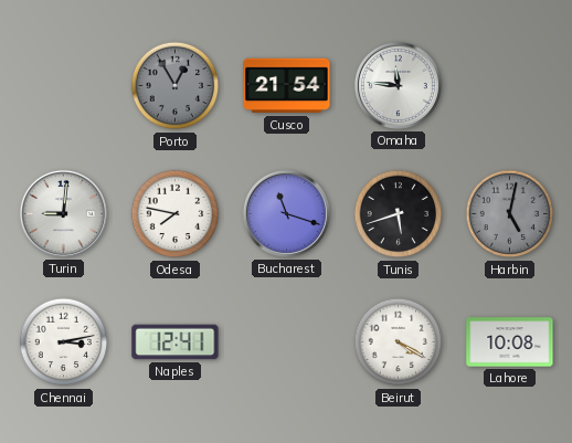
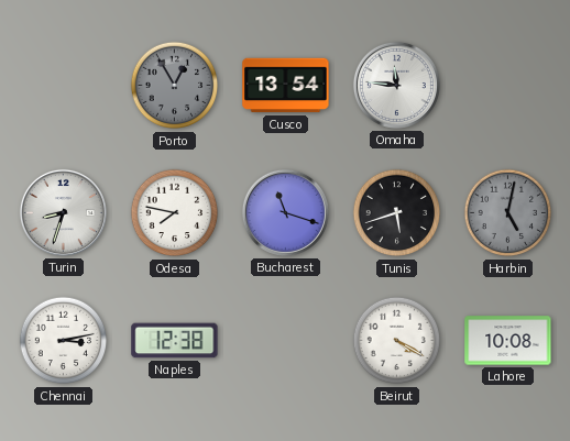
Cusco: 21:54 -> 13:54
Turin: 9:01 -> 8:33
Naples: 12:41 -> 12:38
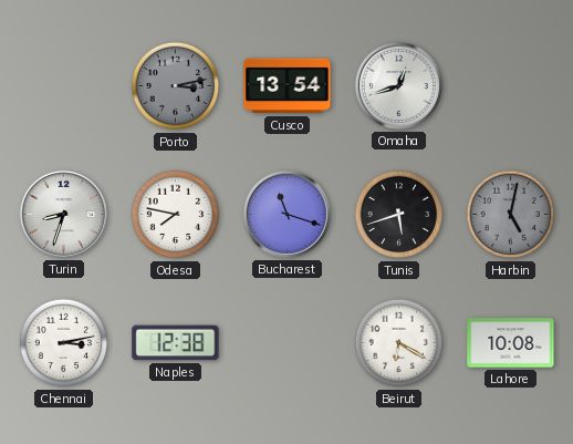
Porto: 12:55 -> 3:13
Omaha: 11:46 -> 12:42
Beirut: 4:20 -> 6:20
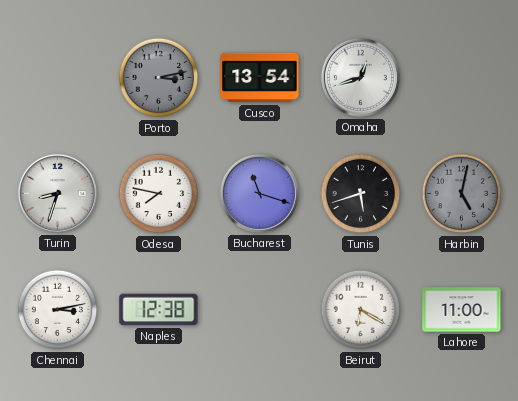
Lahore: 10:08 -> 11:00
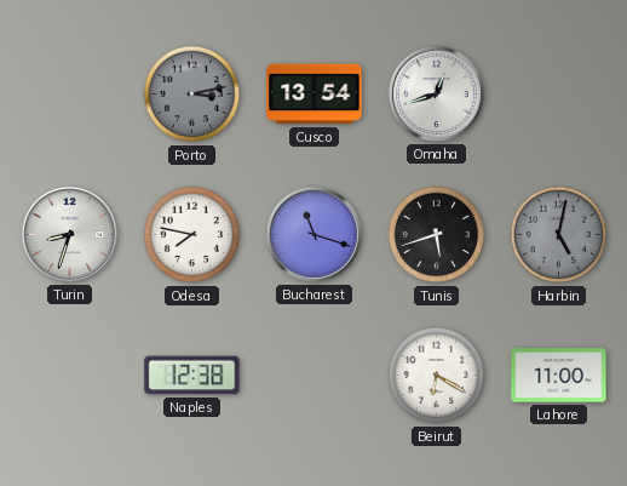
Chennai: 3:13 -> none
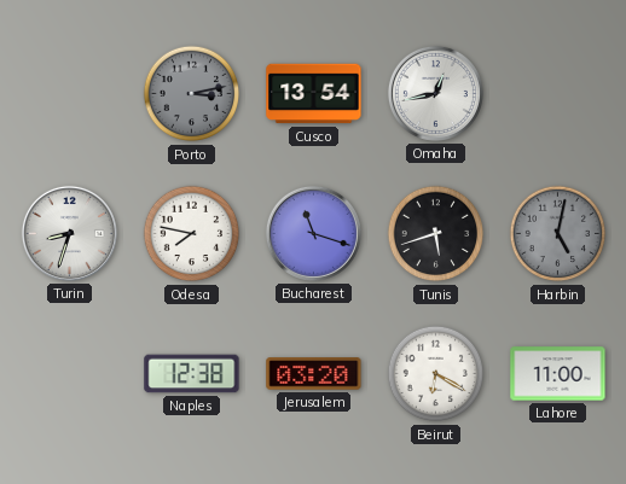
Omaha: 12:42 -> 12:43
Jerusalem: none -> 03:20
